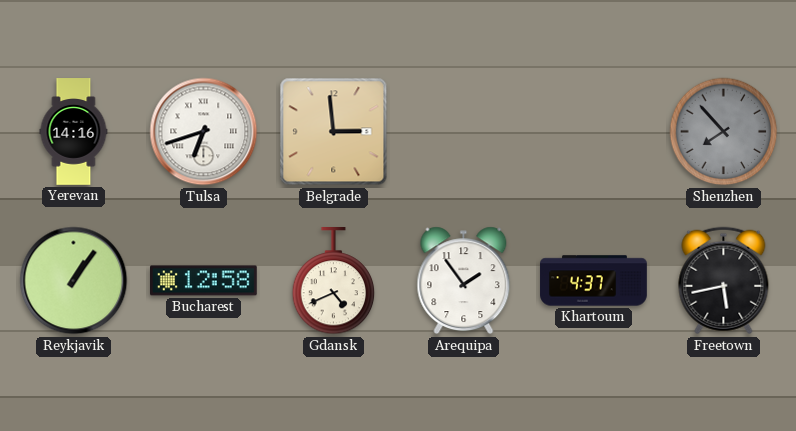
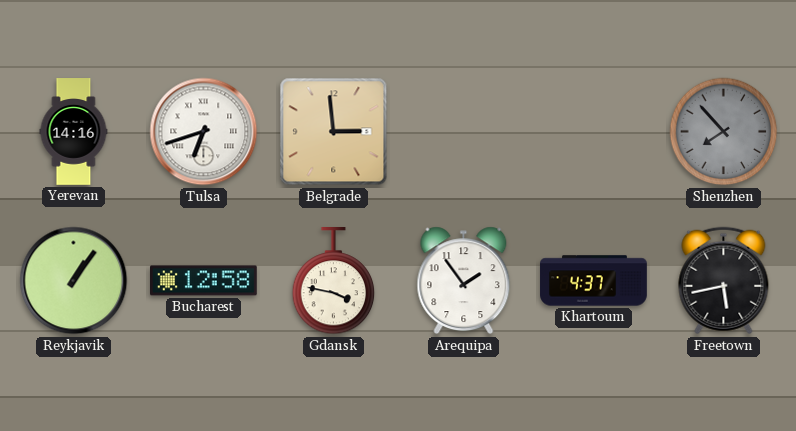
Gdansk: 4:41 -> 3:47
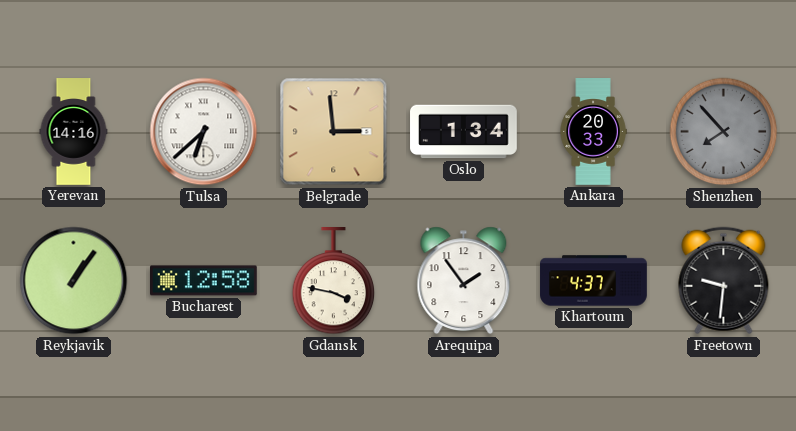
Tulsa: 6:42 -> 6:38
Oslo: none -> 1:34
Ankara: none -> 20:33
Freetown: 5:43 -> 9:31
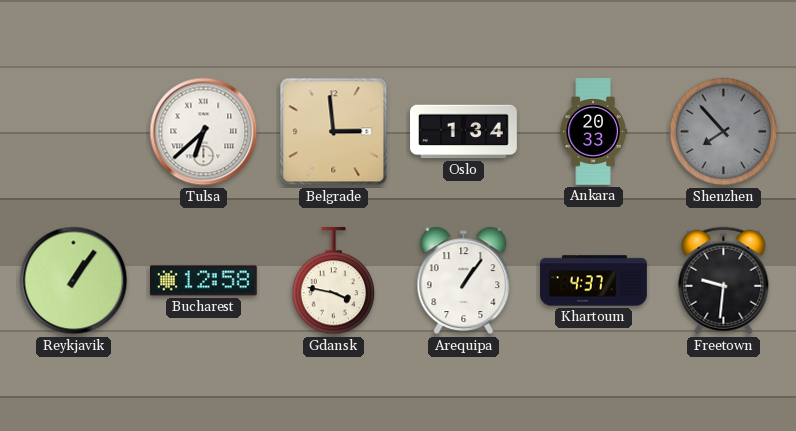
Yerevan: 14:16 -> none
Arequipa: 1:54 -> 1:06
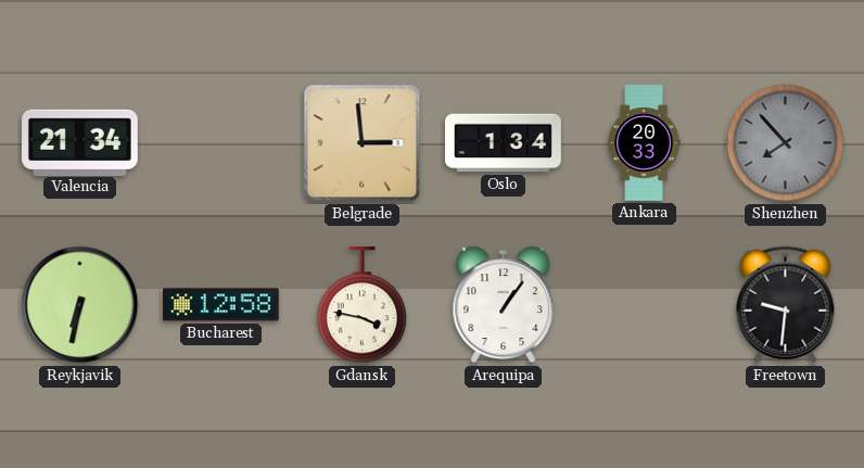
Valencia: none -> 21:34
Tulsa: 6:38 -> none
Reykjavik: 1:06 -> 6:32
Khartoum: 4:37 -> none
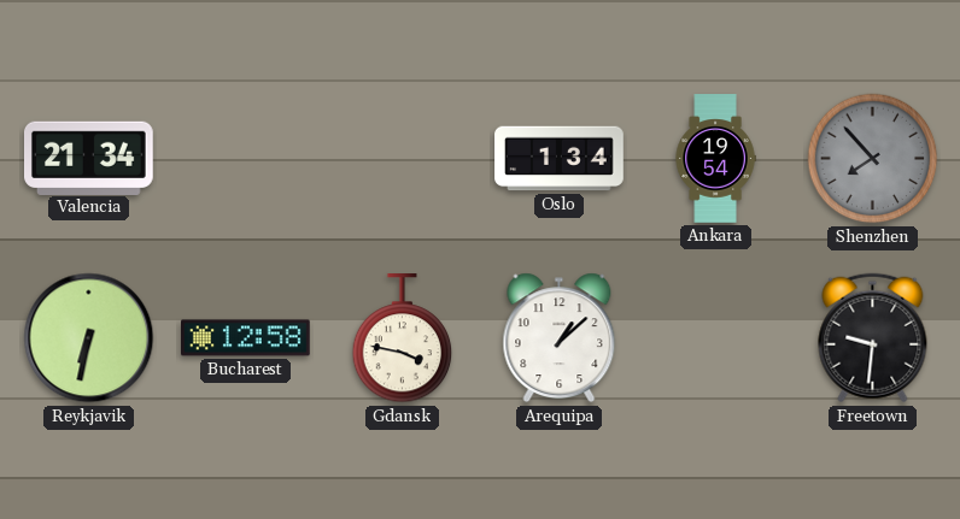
Belgrade: 2:59 -> none
Ankara: 20:33 -> 19:54
Arequipa: 1:06 -> 1:08
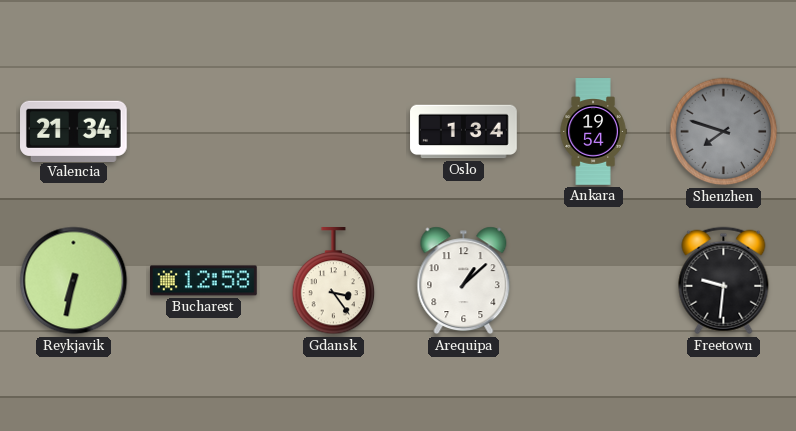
Shenzhen: 7:53 -> 7:48
Gdansk: 3:47 -> 3:24
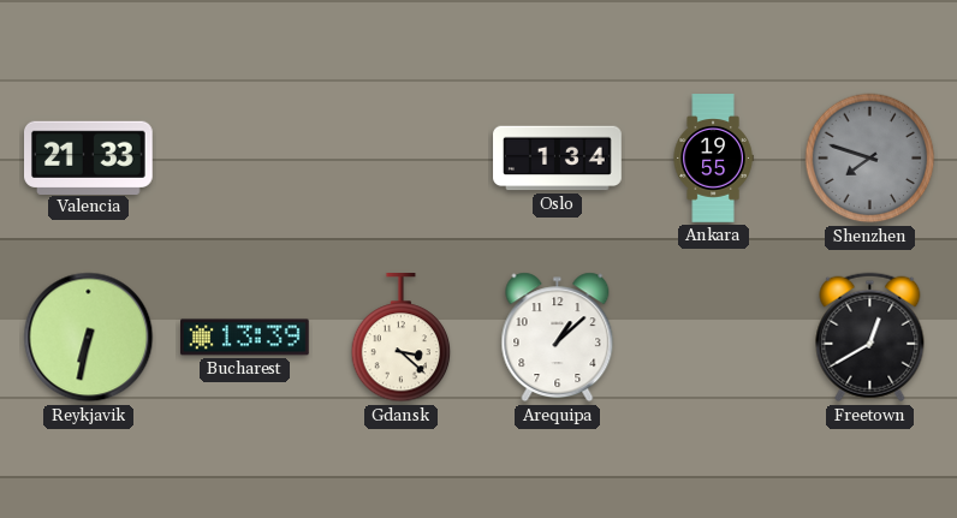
Valencia: 21:34 -> 21:33
Ankara: 19:54 -> 19:55
Bucharest: 12:58 -> 13:39
Gdansk: 3:24 -> 3:22
Freetown: 9:31 -> 12:40
